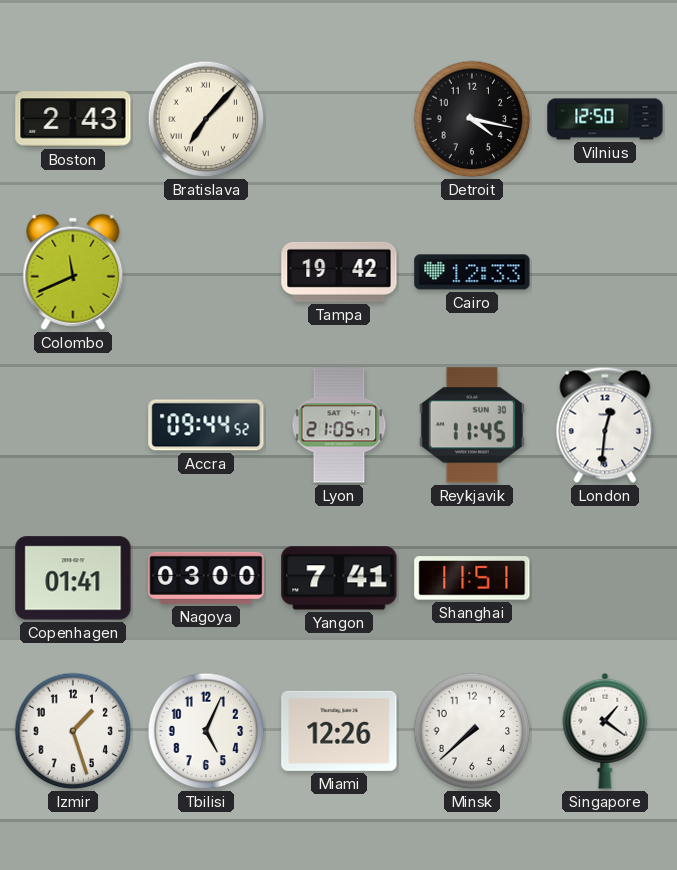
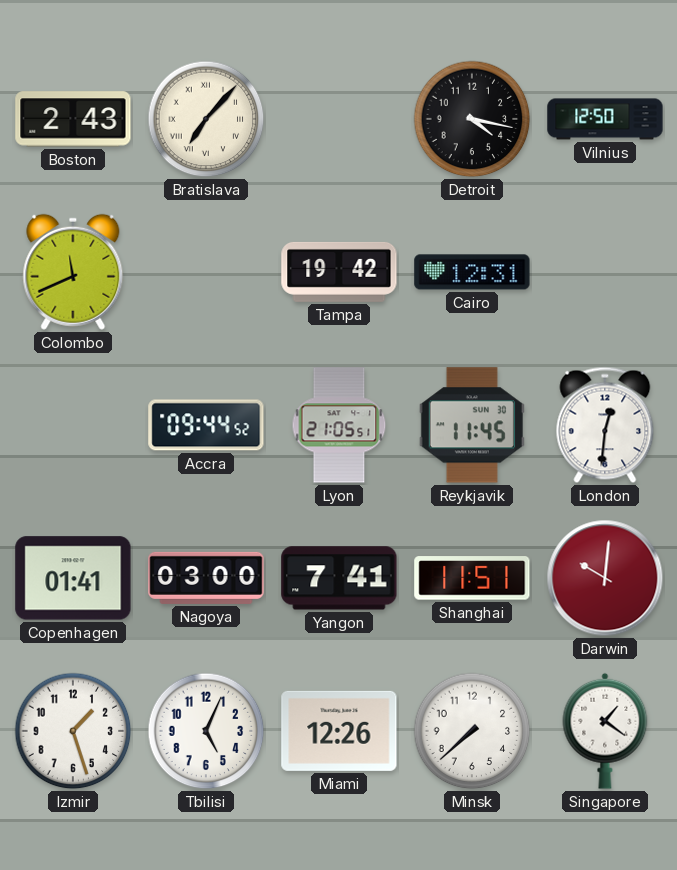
Cairo: 12:33 -> 12:31
Lyon: 21:05:47 -> 21:05:51
Darwin: none -> 10:01
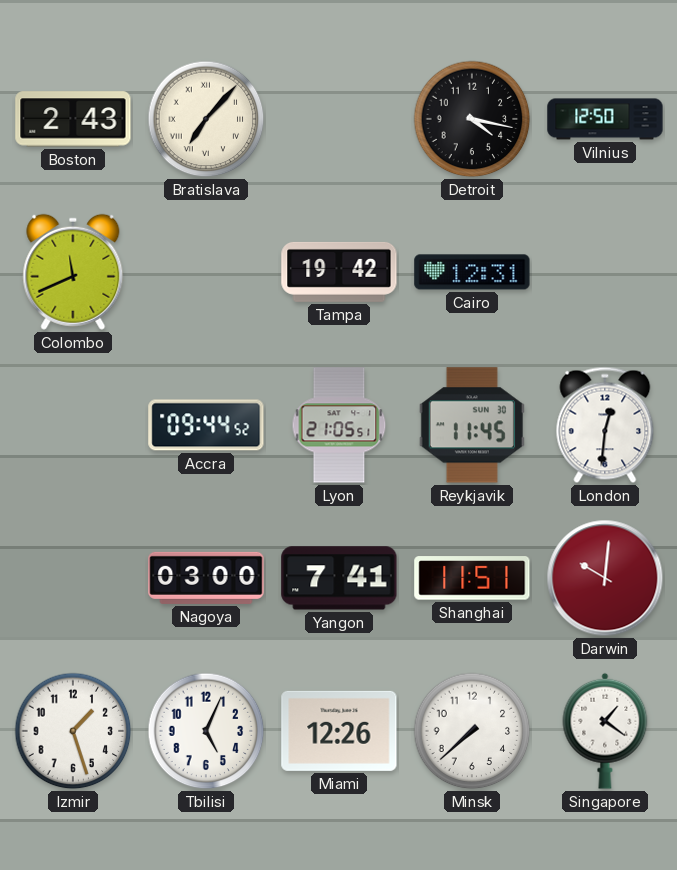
Copenhagen: 01:41 -> none
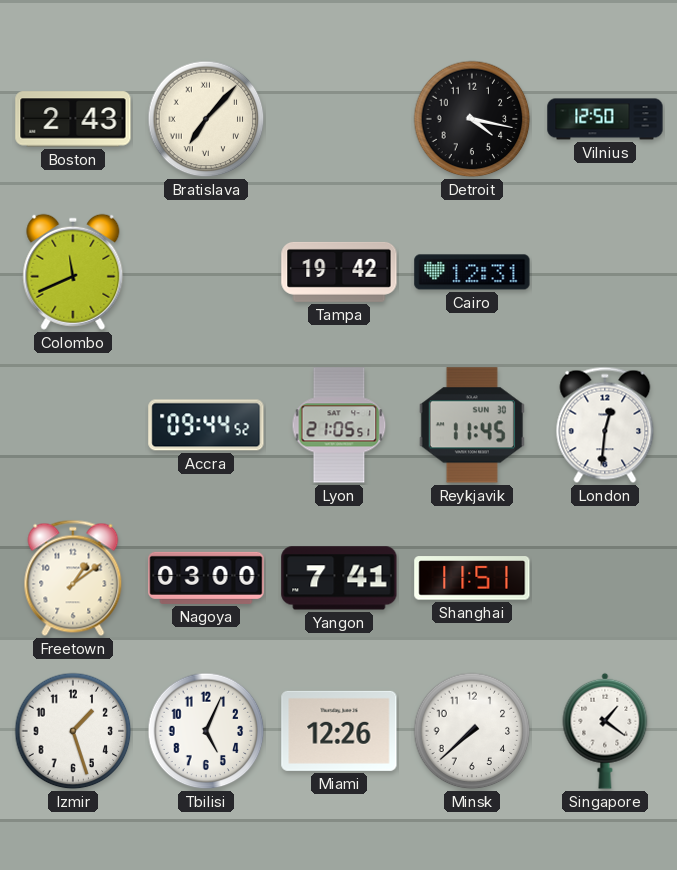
Freetown: none -> 1:09
Darwin: 10:01 -> none
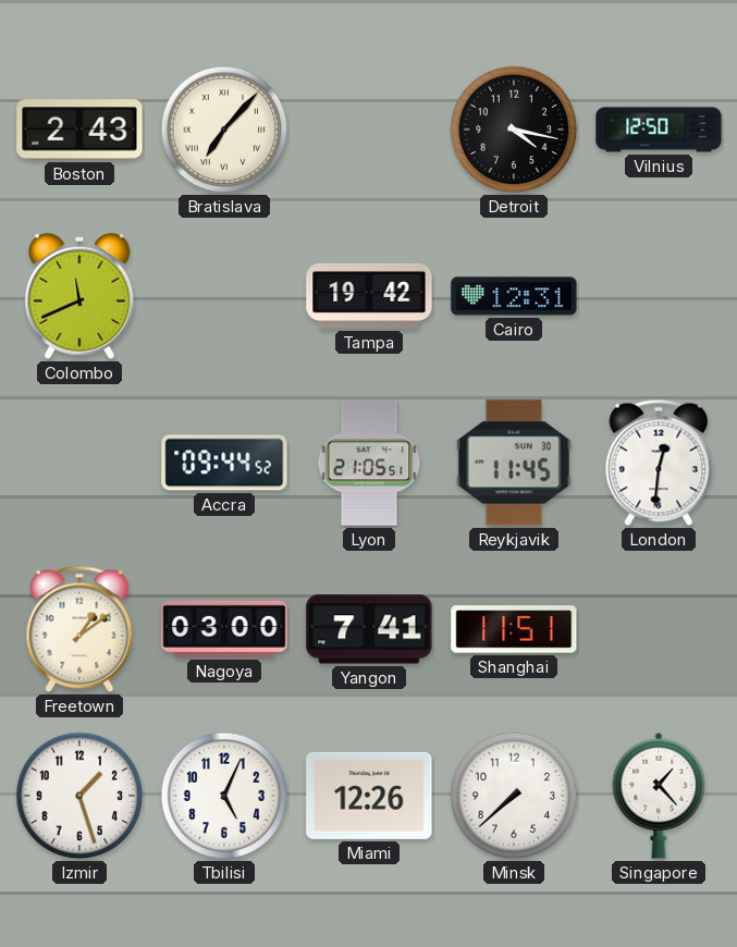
Singapore: 1:21 -> 1:23
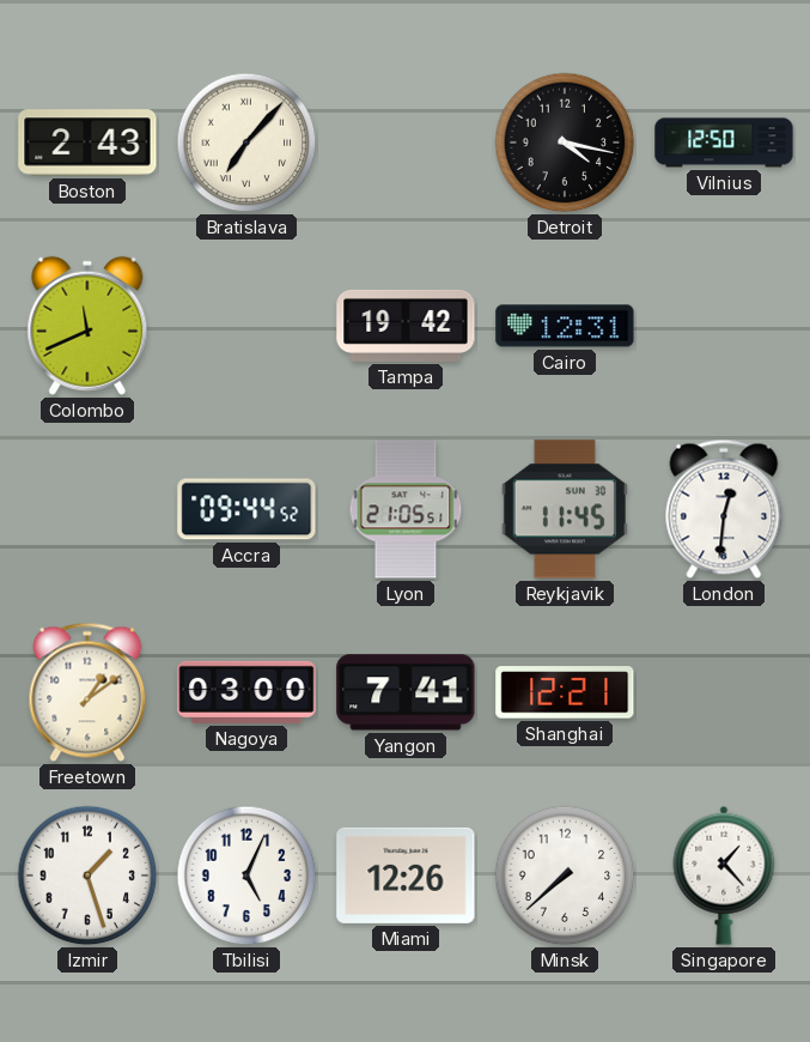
Shanghai: 11:51 -> 12:21
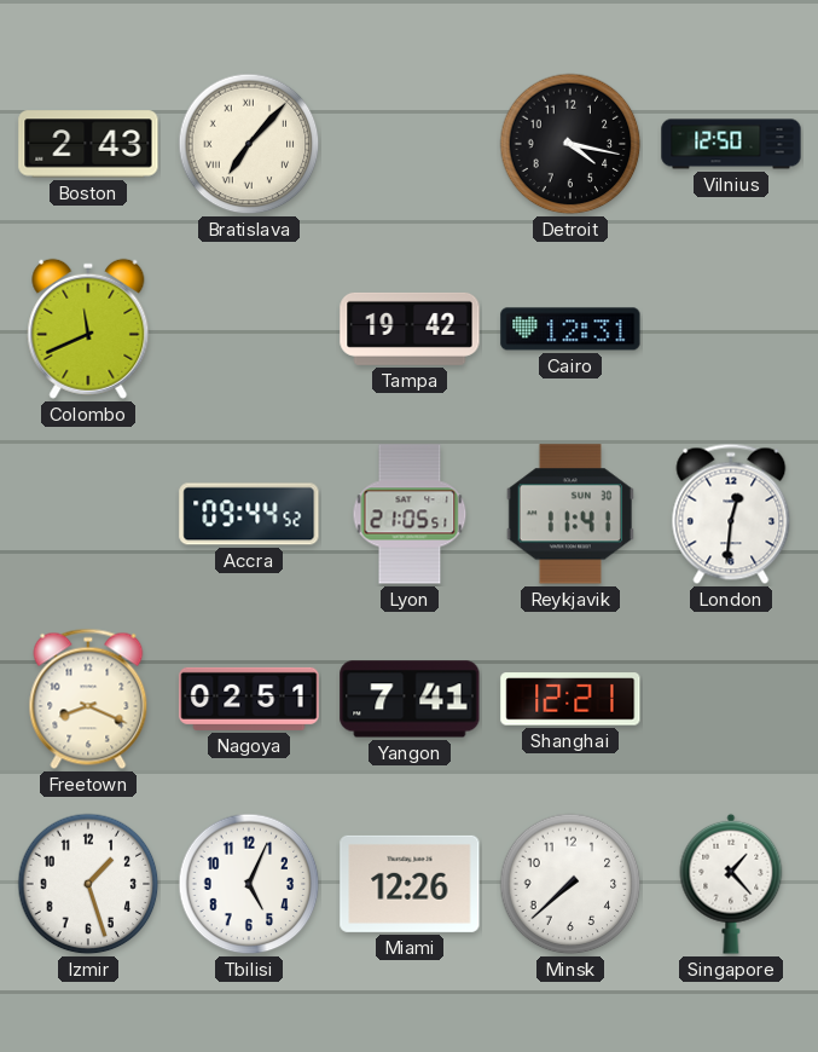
Reykjavik: 11:45 -> 11:41
Freetown: 1:09 -> 8:19
Nagoya: 03:00 -> 02:51
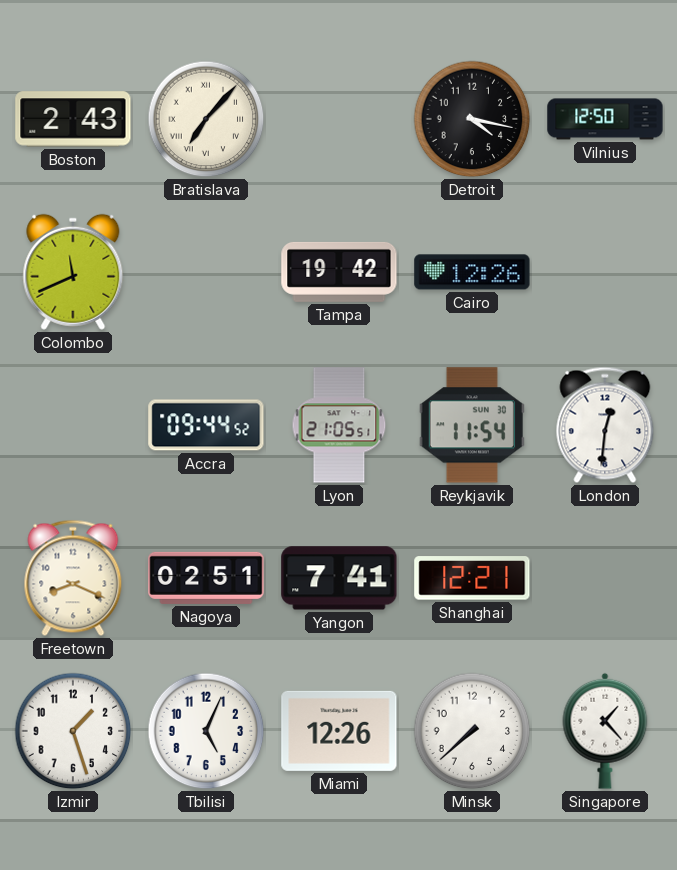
Cairo: 12:31 -> 12:26
Reykjavik: 11:41 -> 11:54
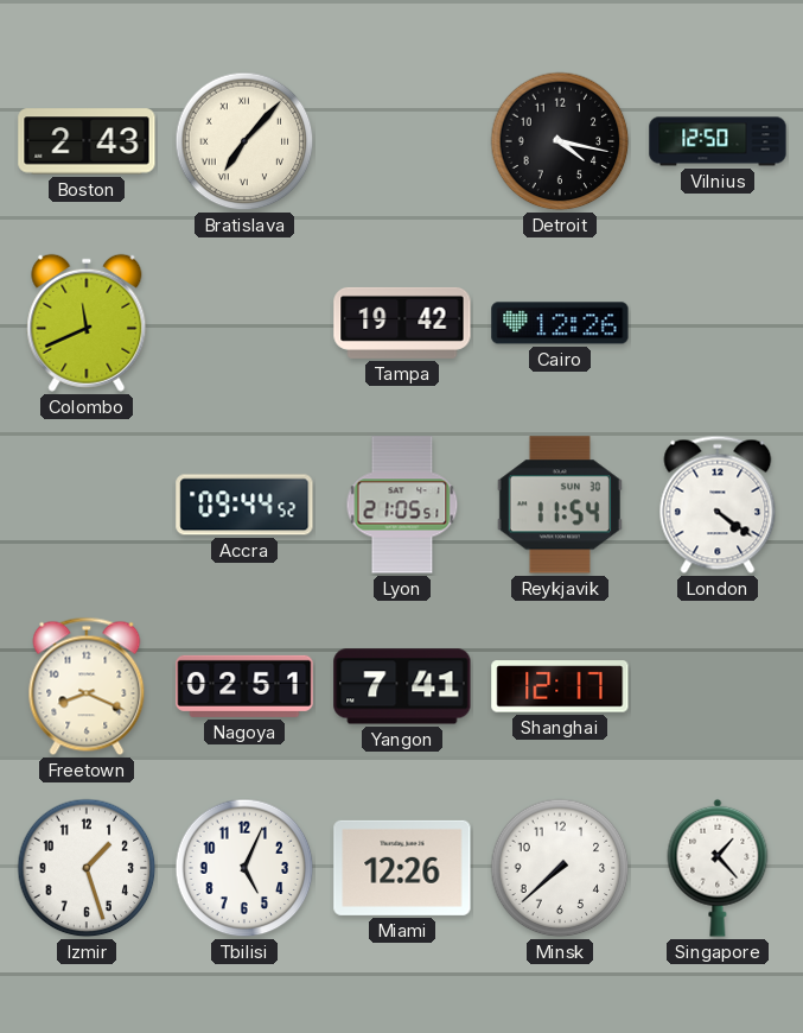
London: 12:31 -> 4:21
Shanghai: 12:21 -> 12:17
